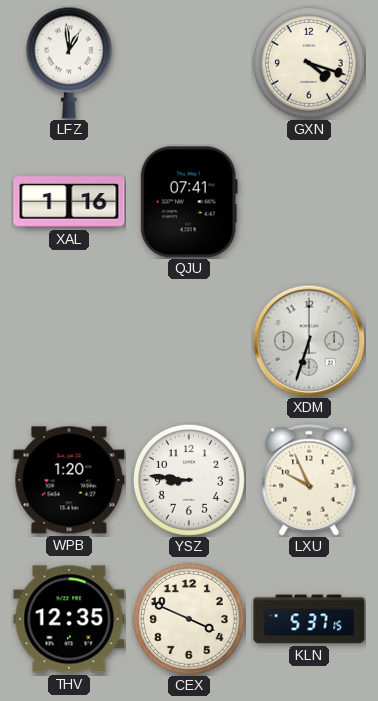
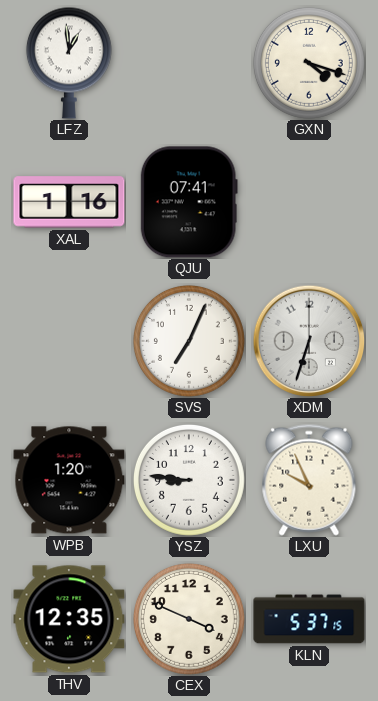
SVS: none -> 7:04
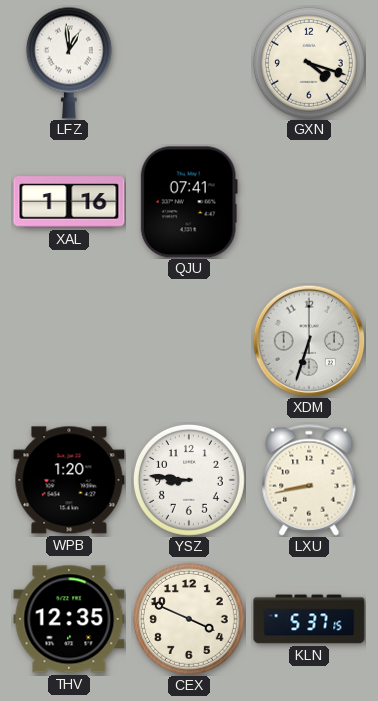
SVS: 7:04 -> none
LXU: 9:56 -> 8:43
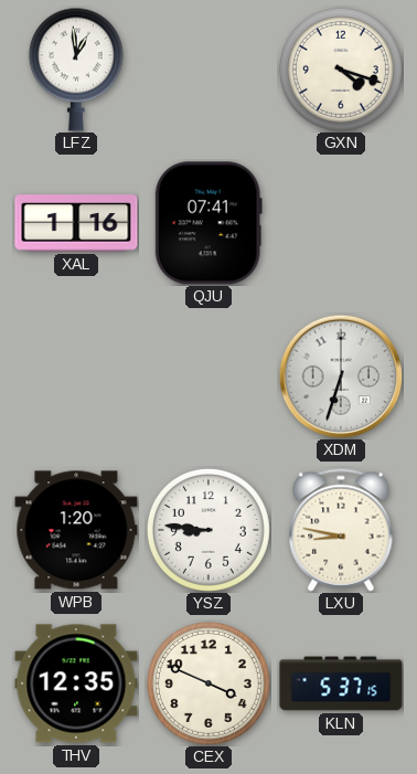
LXU: 8:43 -> 8:47
